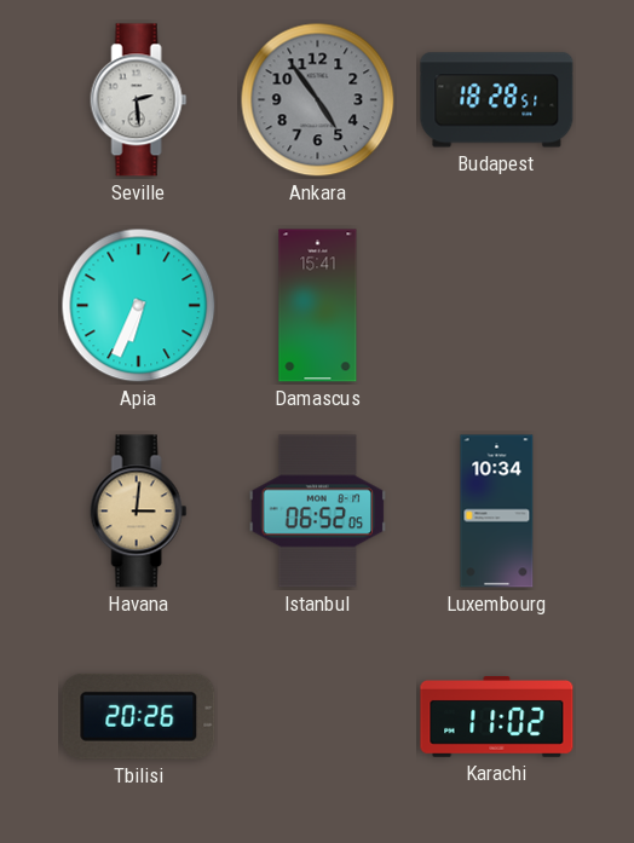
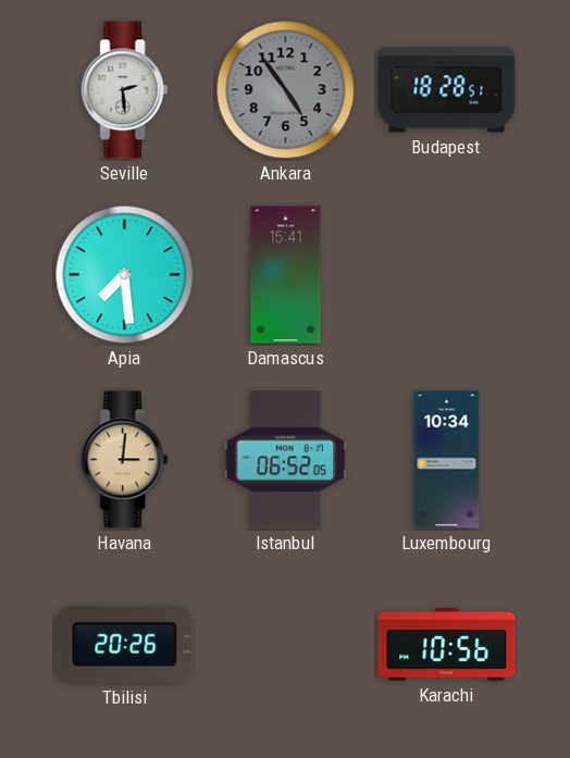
Apia: 6:34 -> 7:29
Karachi: 11:02 -> 10:56
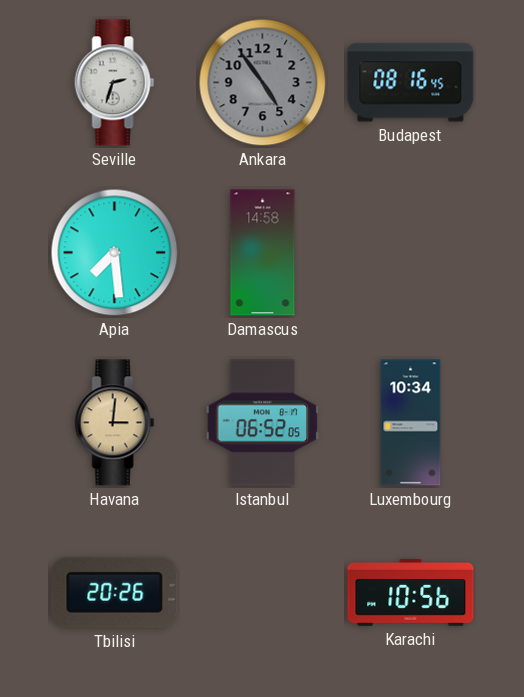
Seville: 2:29 -> 2:33
Budapest: 18:28 -> 08:16
Damascus: 15:41 -> 14:58
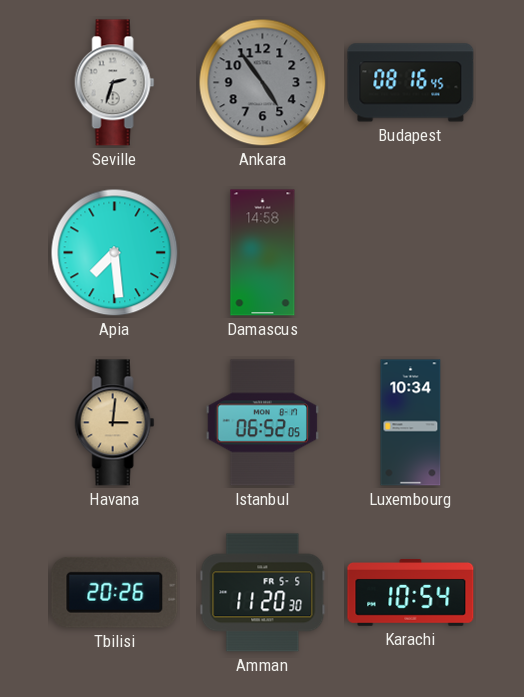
Amman: none -> 11:20
Karachi: 10:56 -> 10:54
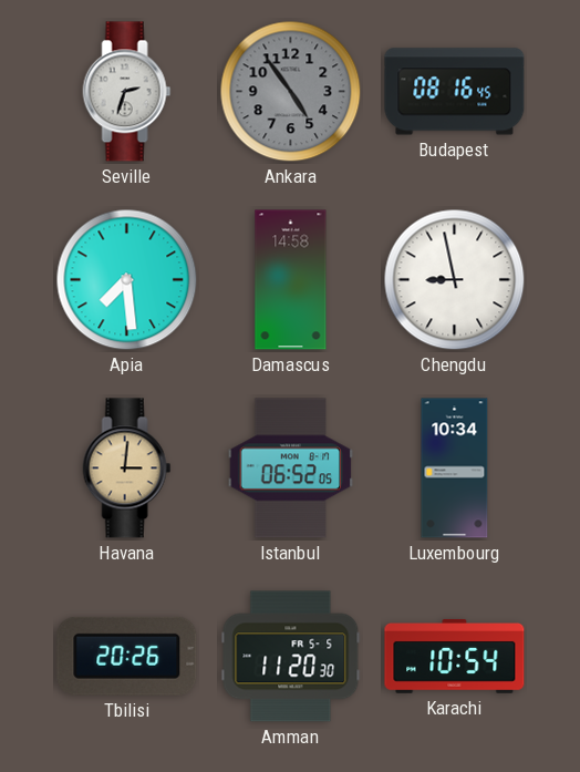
Chengdu: none -> 8:58
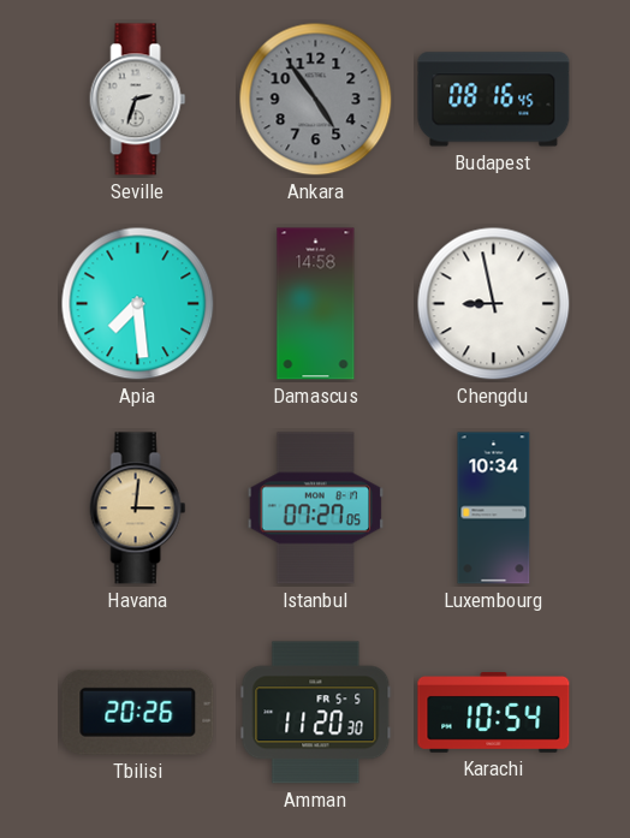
Istanbul: 06:52 -> 07:27
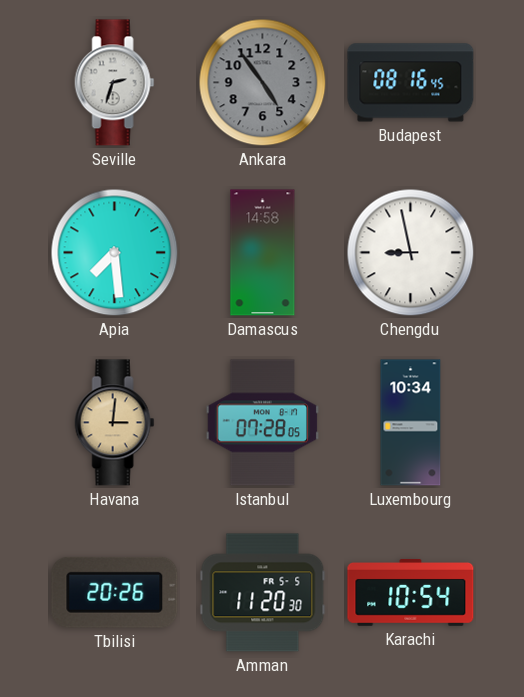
Istanbul: 07:27 -> 07:28
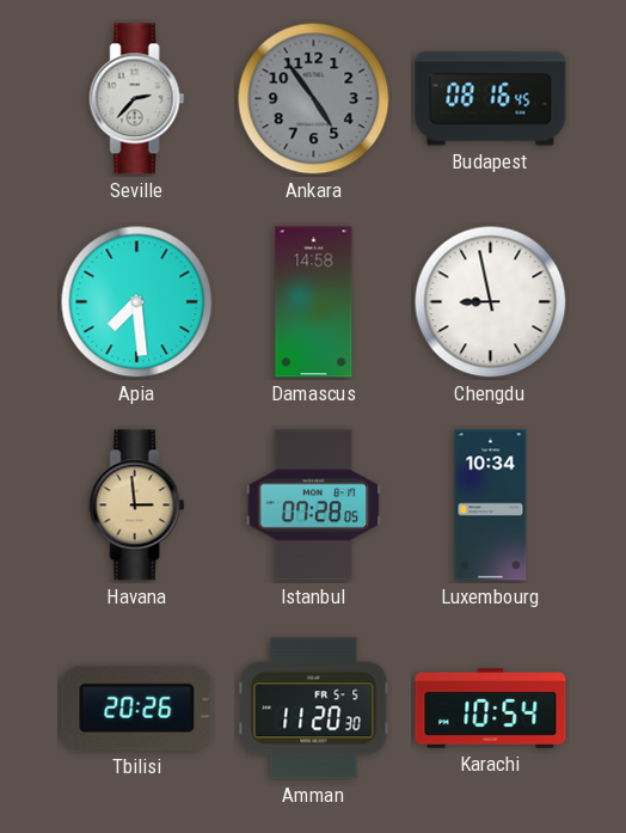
Seville: 2:33 -> 2:37
Havana: 3:01 -> 2:59
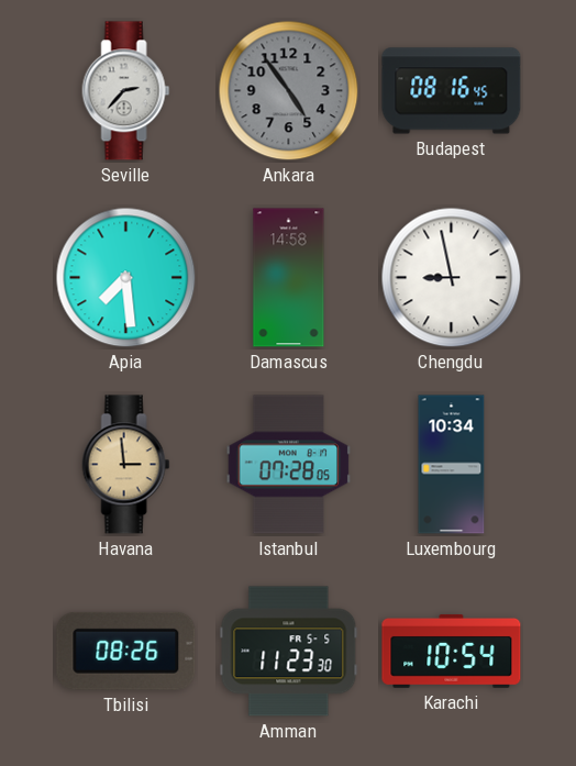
Tbilisi: 20:26 -> 08:26
Amman: 11:20 -> 11:23
